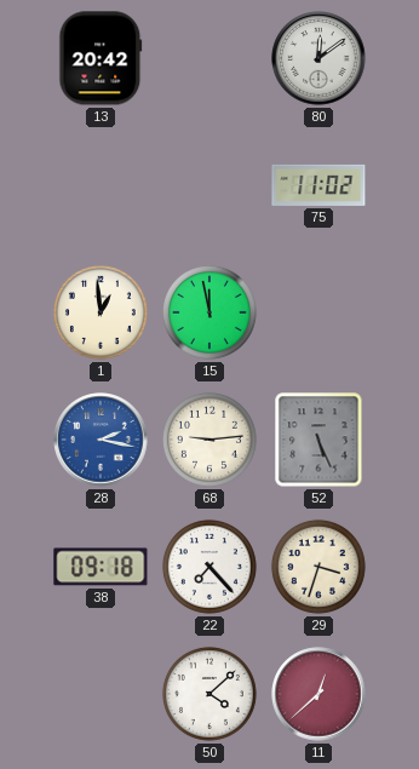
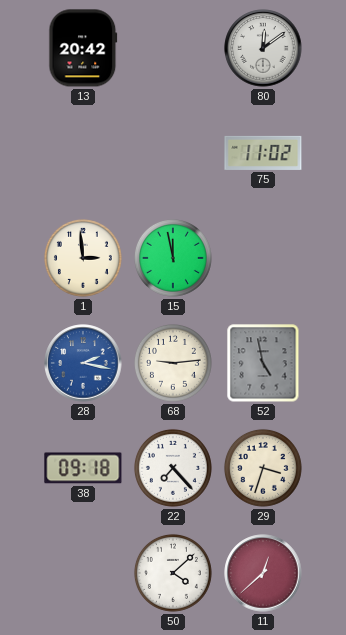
1: 12:59 -> 2:59
52: 5:26 -> 4:58
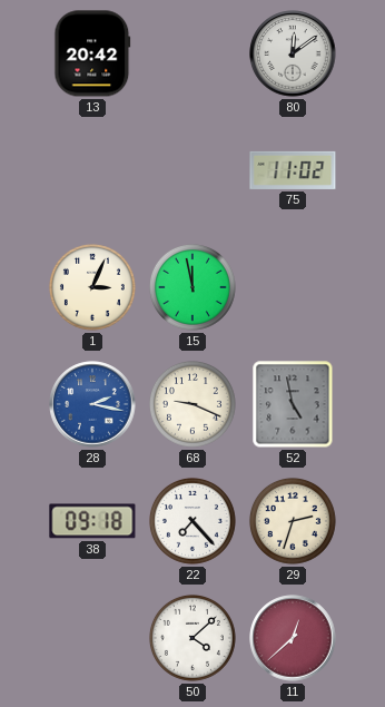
1: 2:59 -> 3:04
68: 9:14 -> 9:19
29: 3:33 -> 2:33
